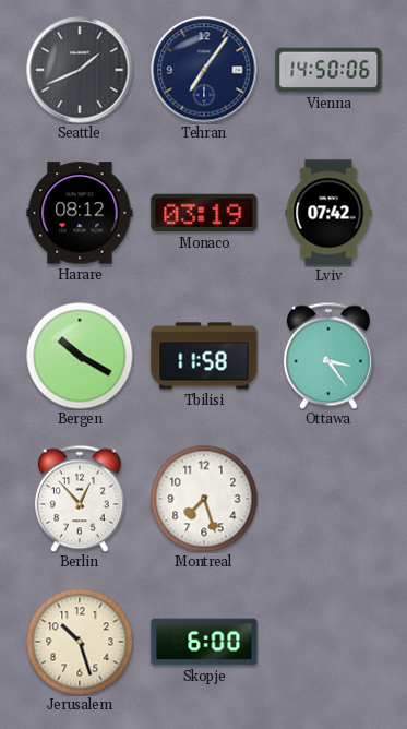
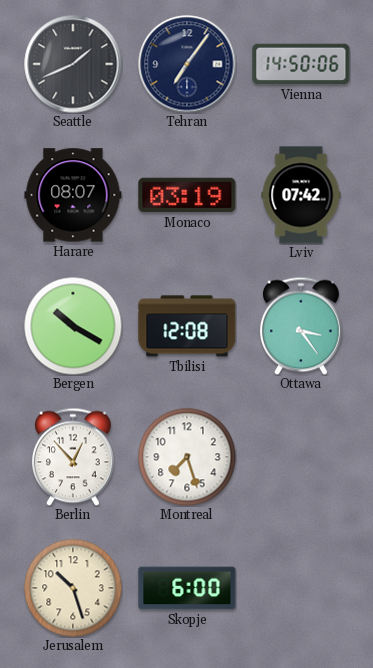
Harare: 08:12 -> 08:07
Tbilisi: 11:58 -> 12:08
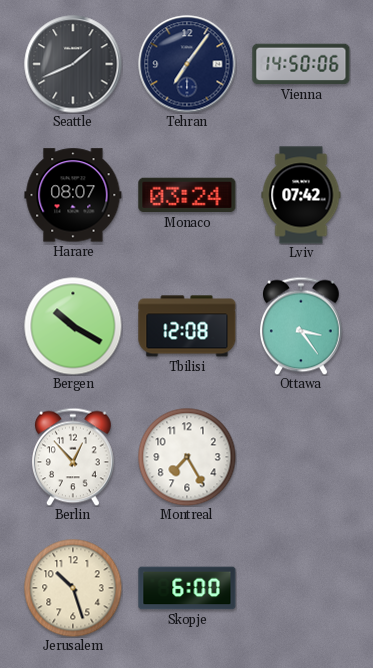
Monaco: 03:19 -> 03:24
Montreal: 7:27 -> 7:25
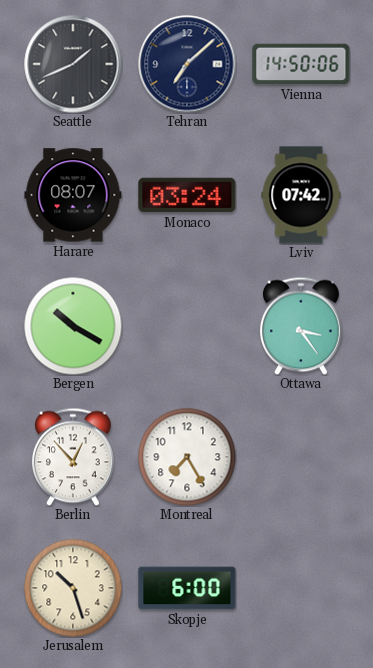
Tehran: 7:06 -> 7:08
Tbilisi: 12:08 -> none
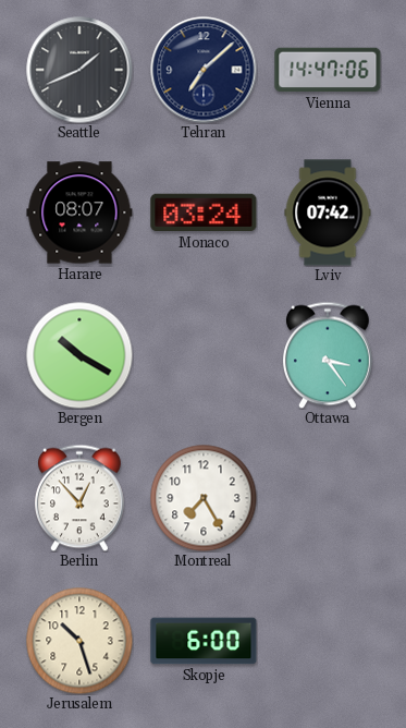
Vienna: 14:50 -> 14:47
